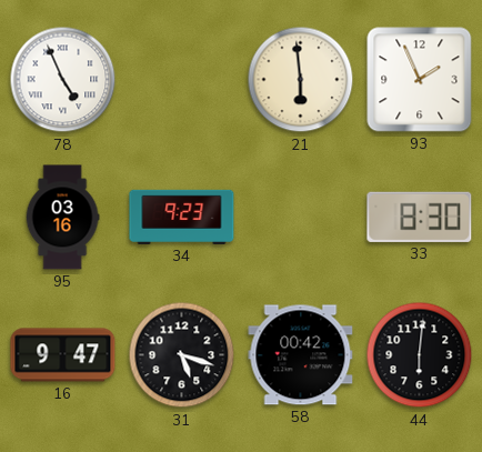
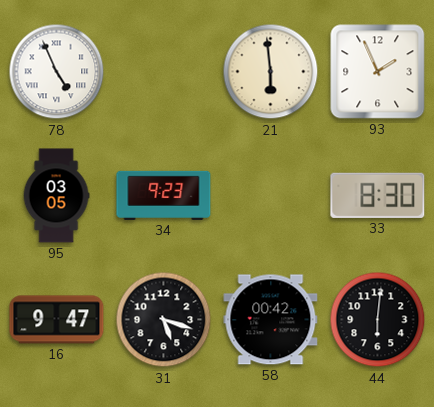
95: 03:16 -> 03:05
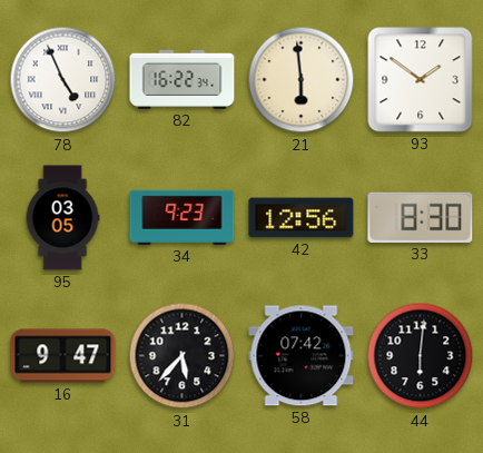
82: none -> 16:22
93: 1:56 -> 1:51
42: none -> 12:56
31: 5:18 -> 5:37
58: 00:42 -> 07:42
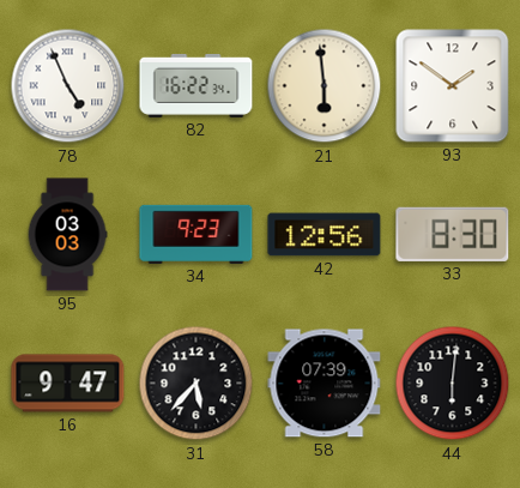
95: 03:05 -> 03:03
58: 07:42 -> 07:39
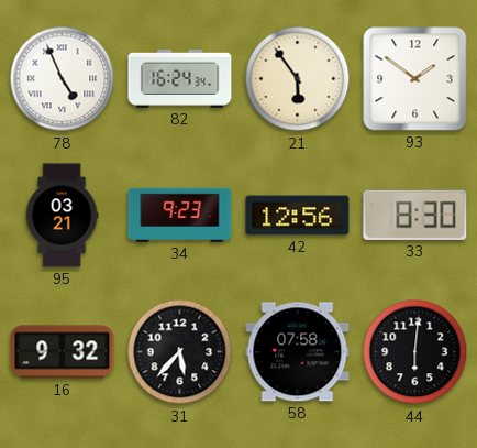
82: 16:22 -> 16:24
21: 5:59 -> 5:54
95: 03:03 -> 03:21
16: 9:47 -> 9:32
58: 07:39 -> 07:58
